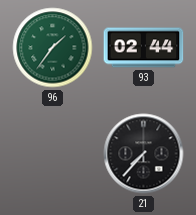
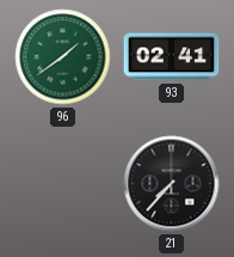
96: 1:36 -> 1:39
93: 02:44 -> 02:41
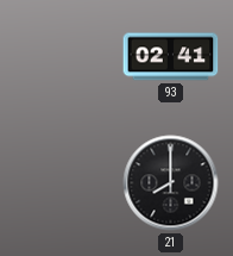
96: 1:39 -> none
21: 7:37 -> 8:00
